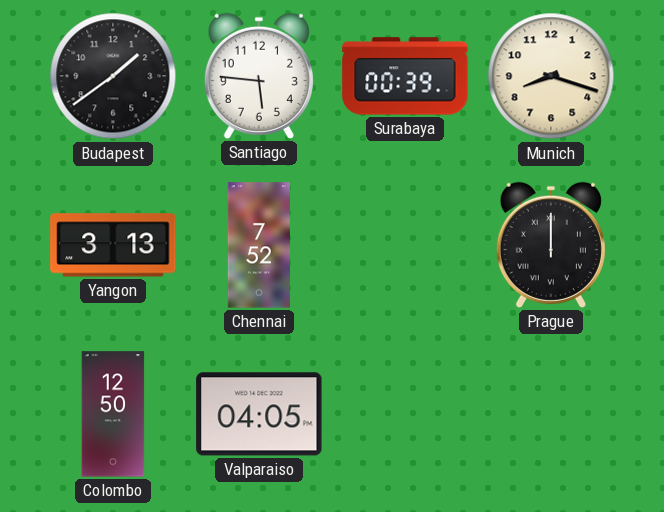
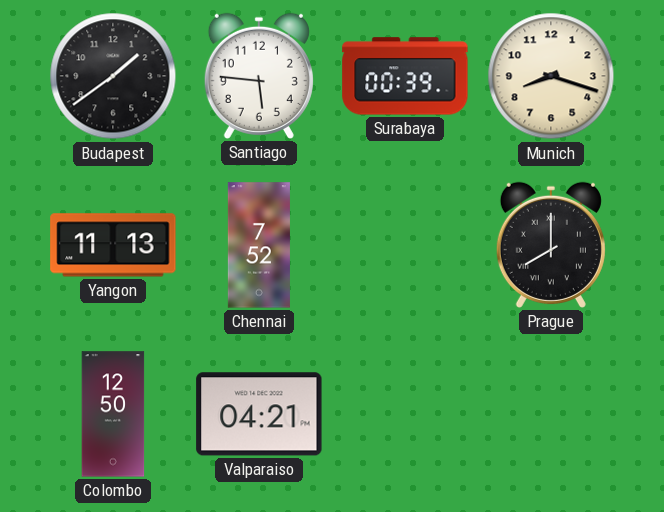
Yangon: 3:13 -> 11:13
Prague: 12:00 -> 8:00
Valparaiso: 04:05 -> 04:21
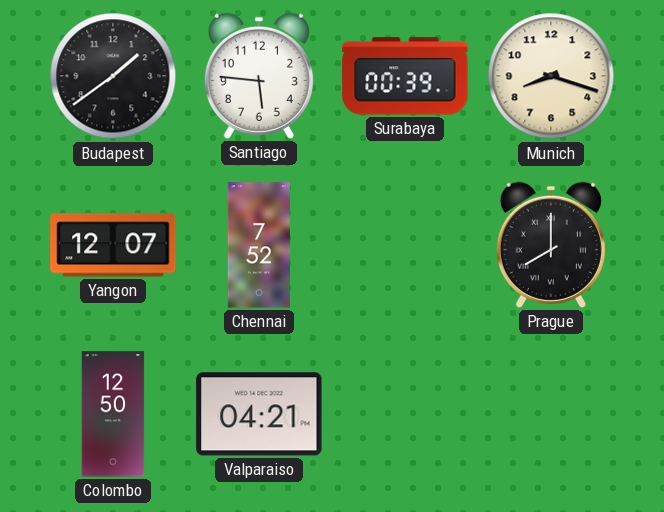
Yangon: 11:13 -> 12:07
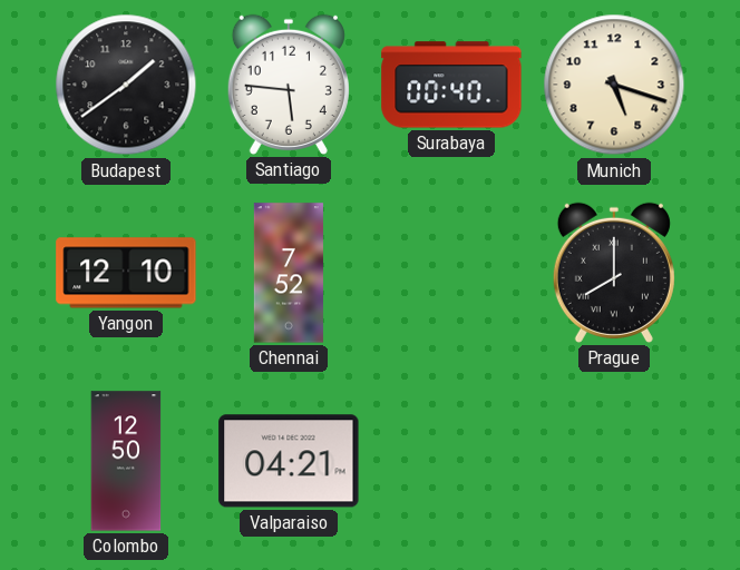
Surabaya: 00:39 -> 00:40
Munich: 8:18 -> 5:18
Yangon: 12:07 -> 12:10
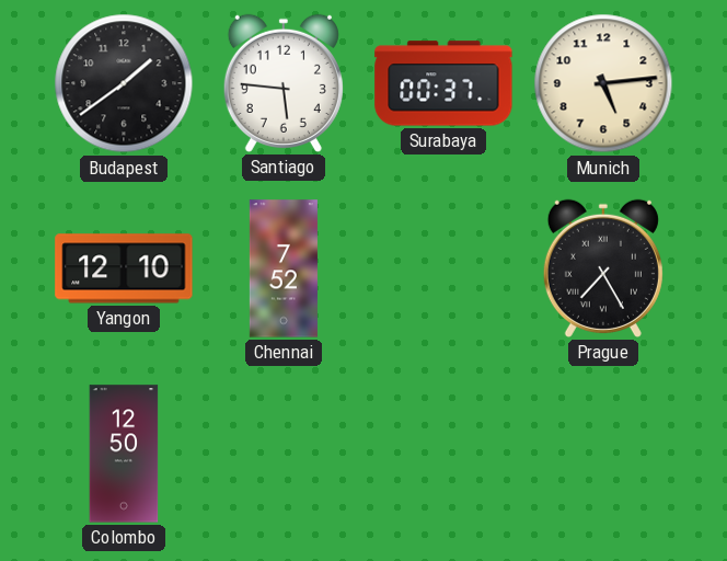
Surabaya: 00:40 -> 00:37
Munich: 5:18 -> 5:14
Prague: 8:00 -> 7:25
Valparaiso: 04:21 -> none
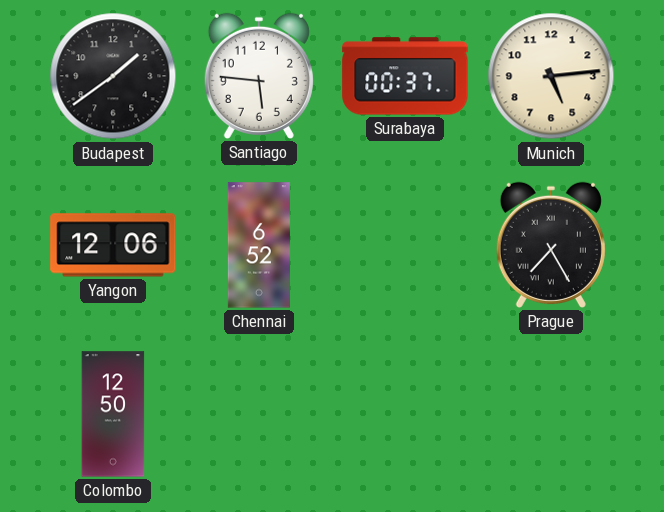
Yangon: 12:10 -> 12:06
Chennai: 7:52 -> 6:52
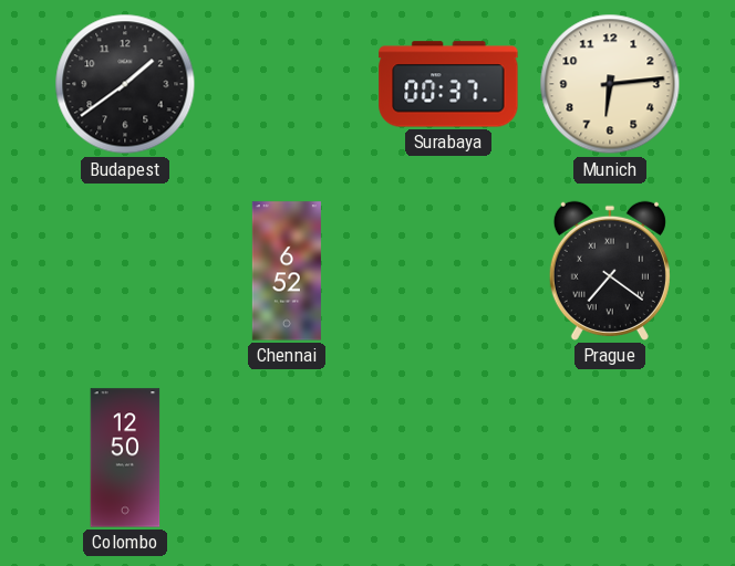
Santiago: 5:46 -> none
Munich: 5:14 -> 6:14
Yangon: 12:06 -> none
Prague: 7:25 -> 7:21
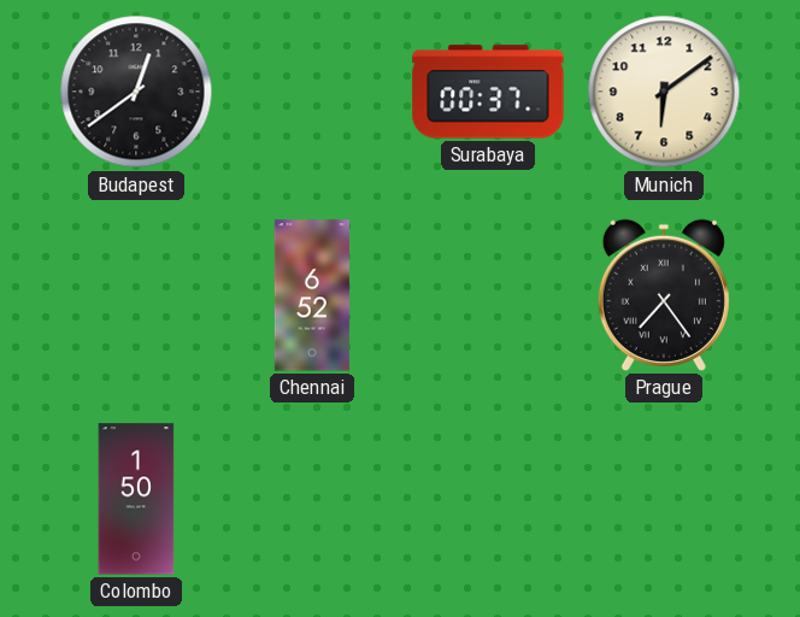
Budapest: 1:39 -> 12:39
Munich: 6:14 -> 6:09
Prague: 7:21 -> 7:24
Colombo: 12:50 -> 1:50
